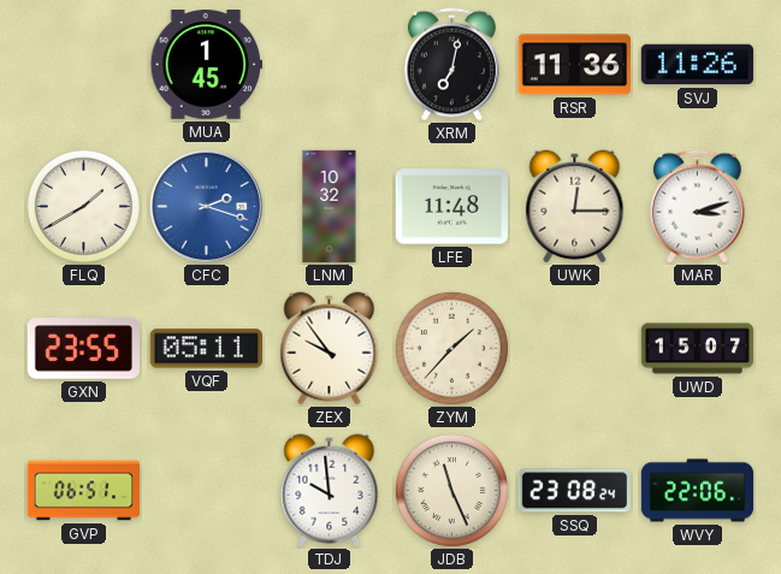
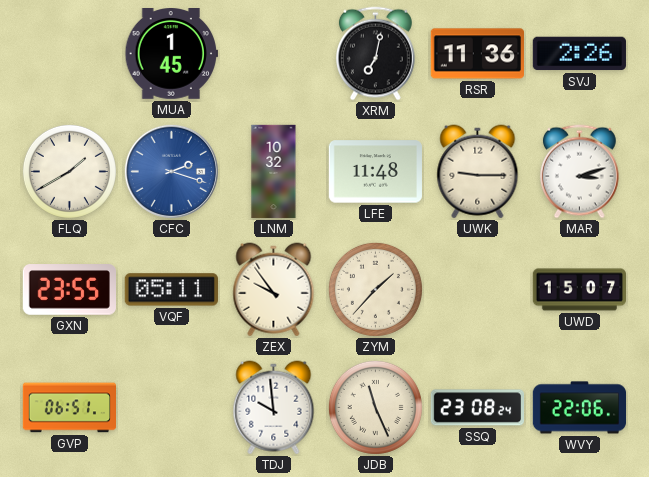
SVJ: 11:26 -> 2:26
UWK: 12:15 -> 9:15
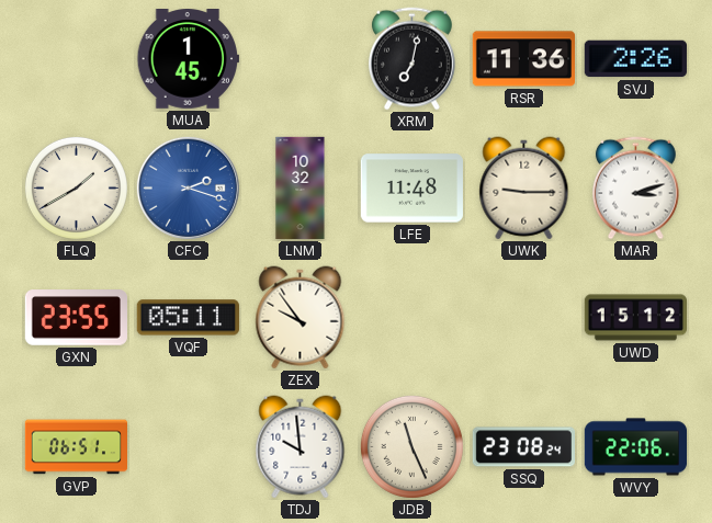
ZYM: 1:37 -> none
UWD: 15:07 -> 15:12
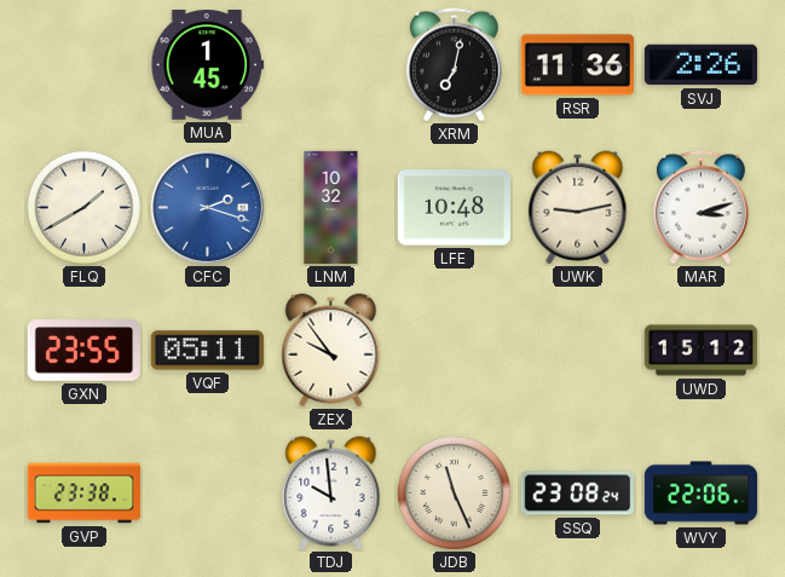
LFE: 11:48 -> 10:48
UWK: 9:15 -> 9:13
GVP: 06:51 -> 23:38
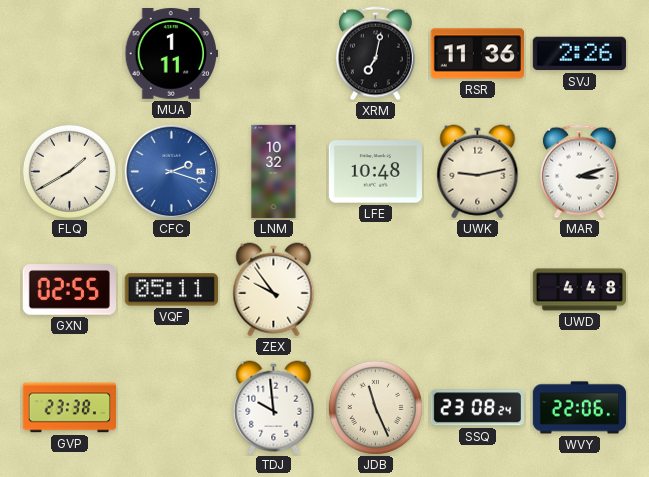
MUA: 1:45 -> 1:11
GXN: 23:55 -> 02:55
UWD: 15:12 -> 4:48
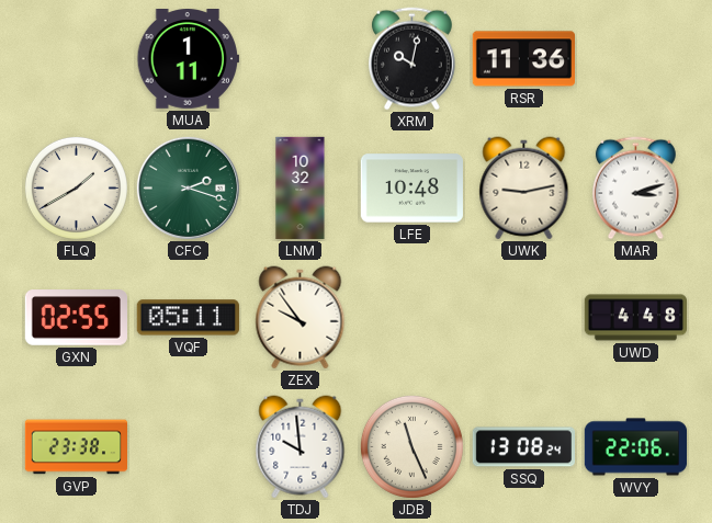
XRM: 7:02 -> 10:02
SVJ: 2:26 -> none
CFC dial: blue -> green
SSQ: 23:08 -> 13:08
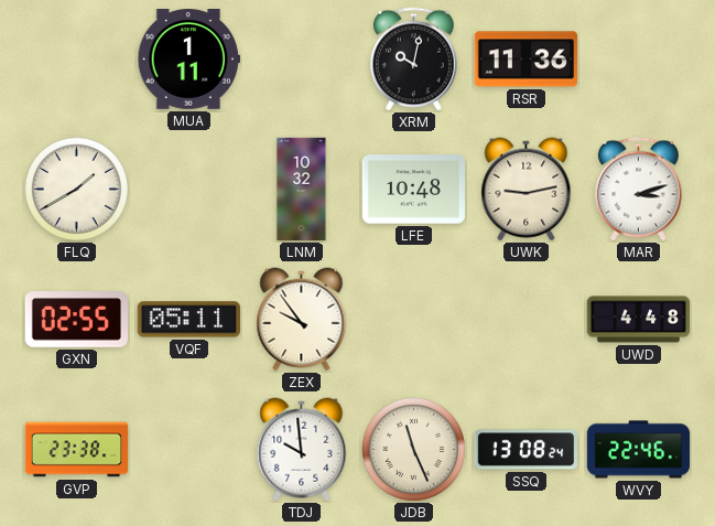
CFC: 2:18 -> none
WVY: 22:06 -> 22:46
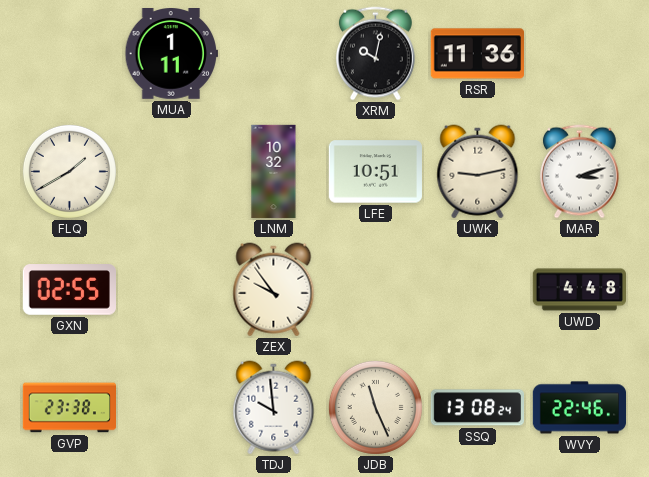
LFE: 10:48 -> 10:51
VQF: 05:11 -> none
